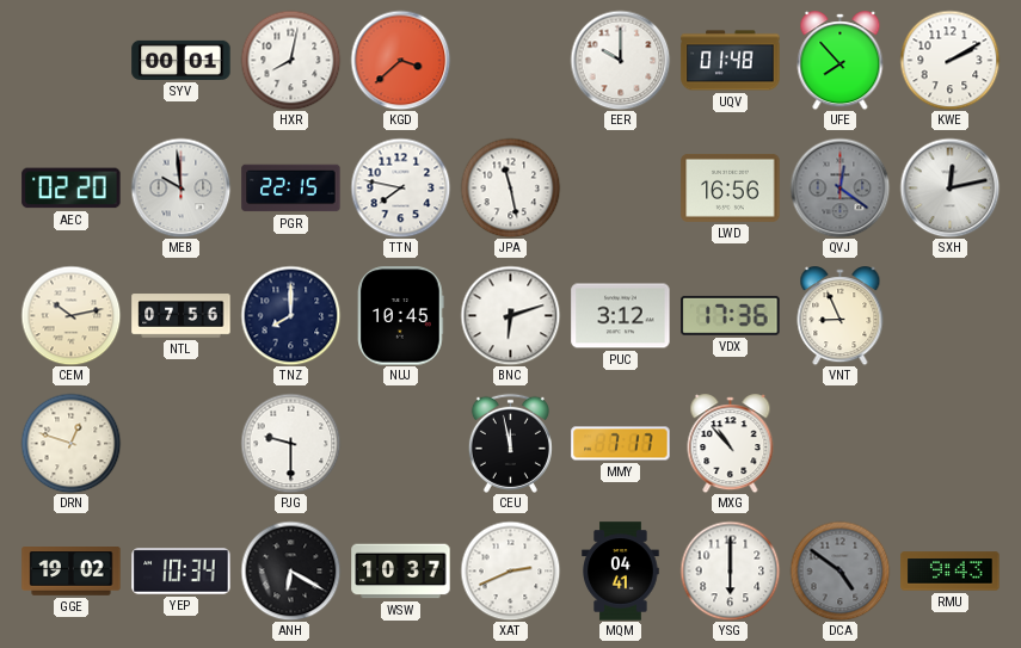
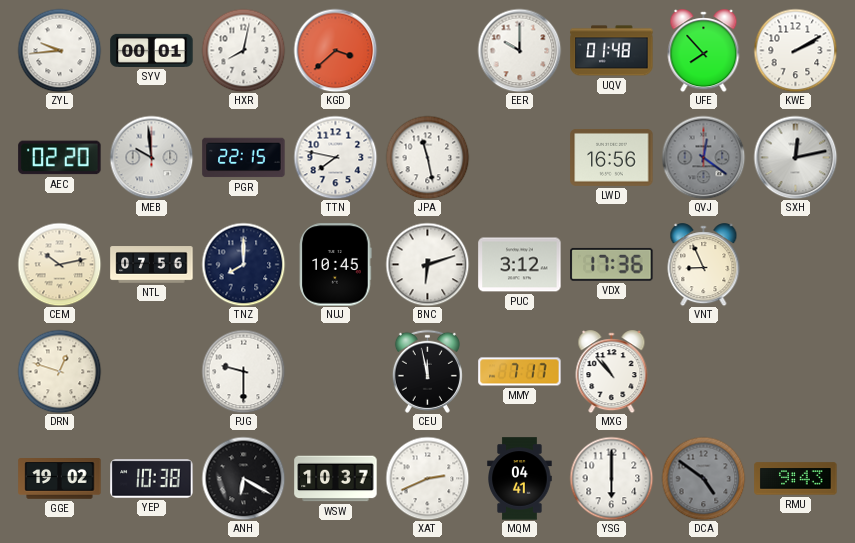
ZYL: none -> 9:44
YEP: 10:34 -> 10:38
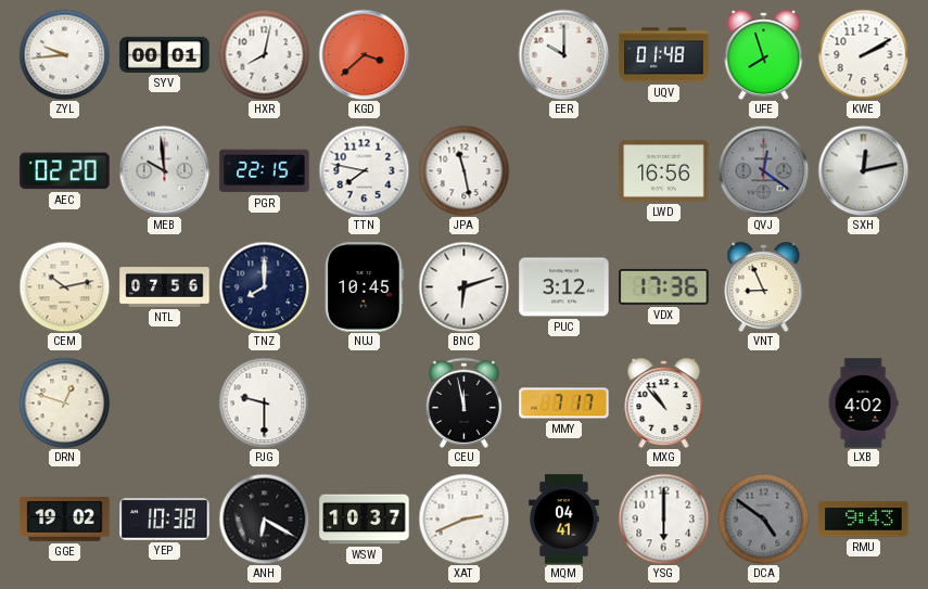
UFE: 7:53 -> 7:57
LXB: none -> 4:02
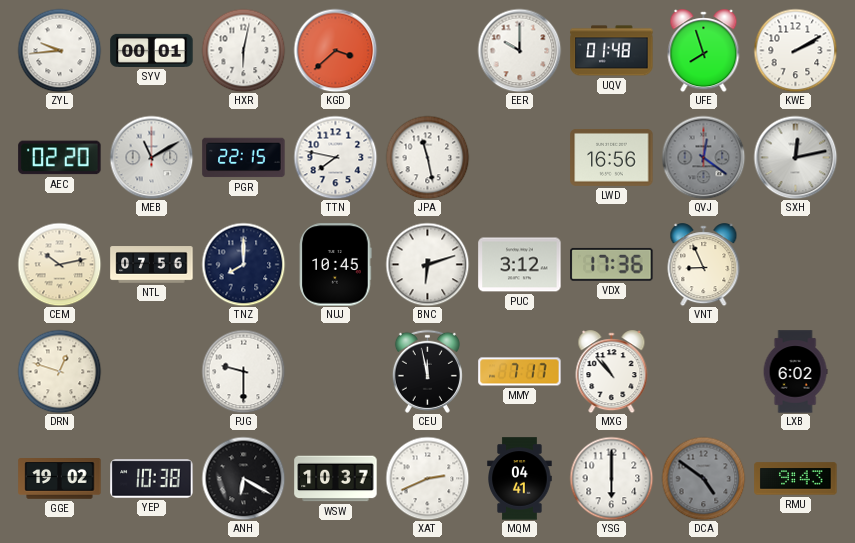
HXR: 8:02 -> 6:02
MEB: 9:59 -> 11:10
LXB: 4:02 -> 6:02
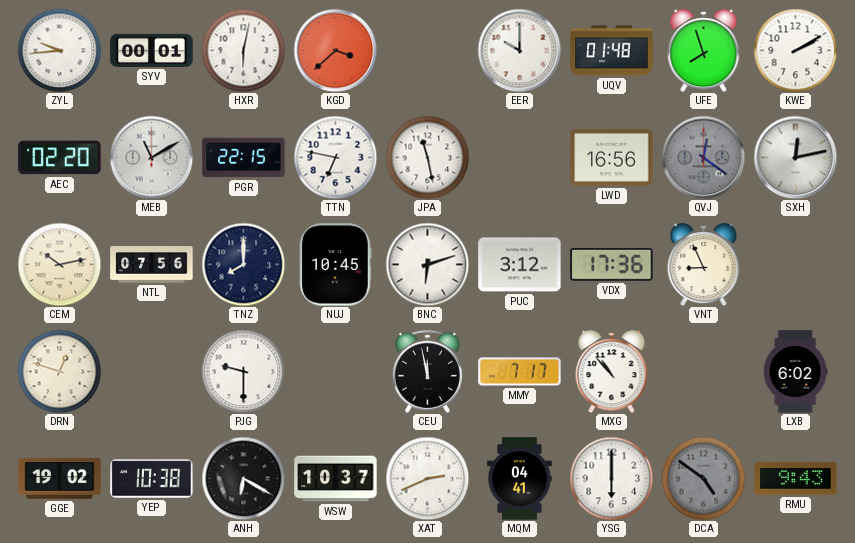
TTN: 7:47 -> 6:47
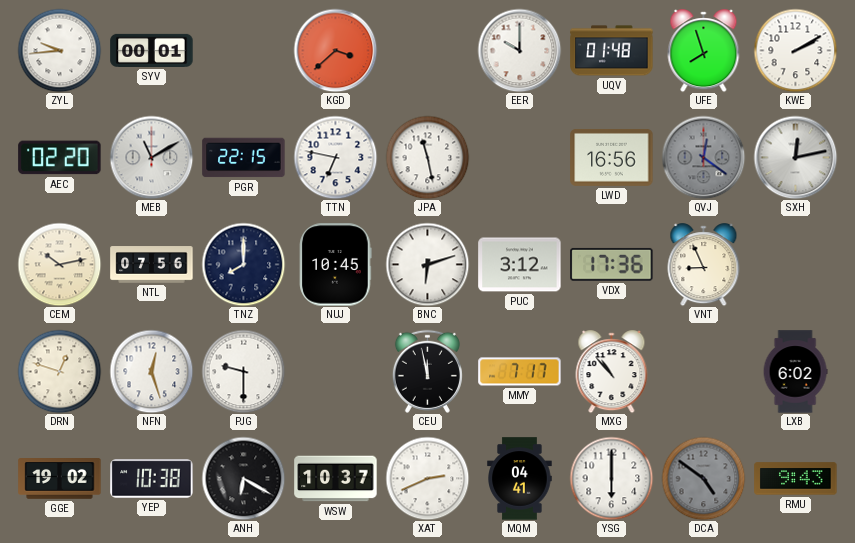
HXR: 6:02 -> none
NFN: none -> 12:27
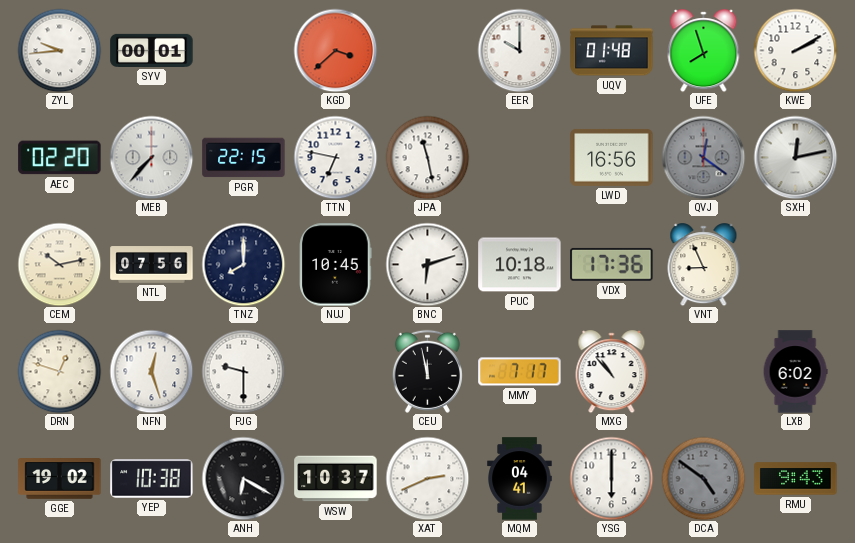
MEB: 11:10 -> 7:37
PUC: 3:12 -> 10:18
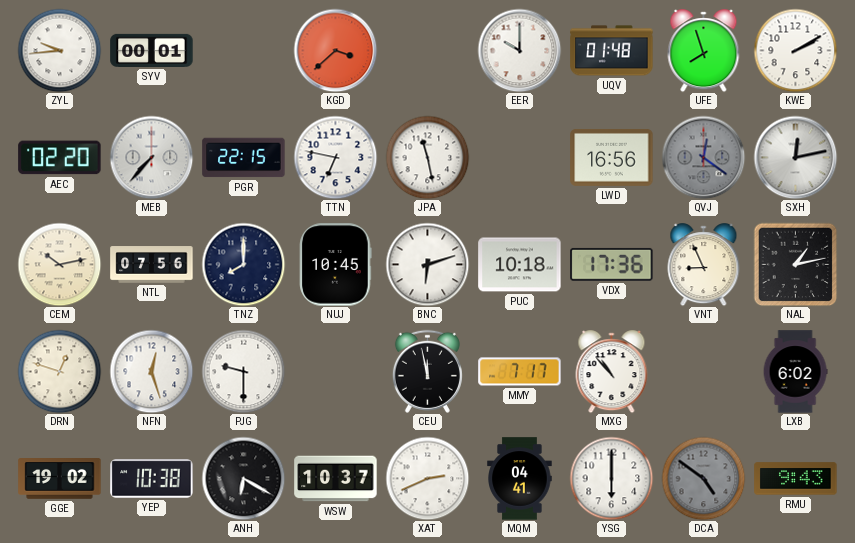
NAL: none -> 1:13
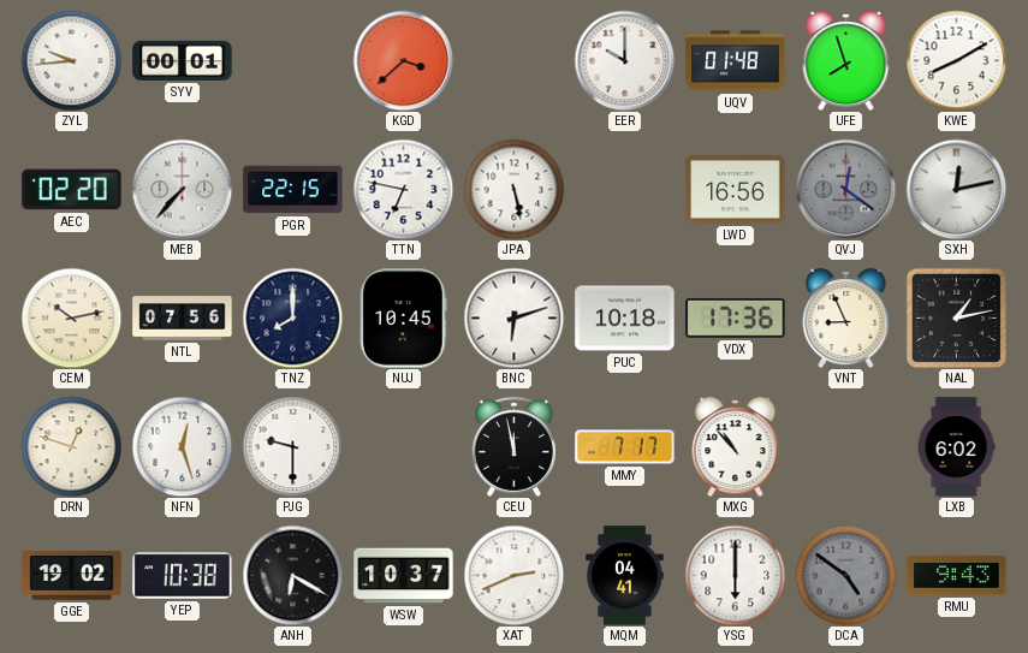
KWE: 2:10 -> 8:10
JPA: 11:28 -> 5:28
